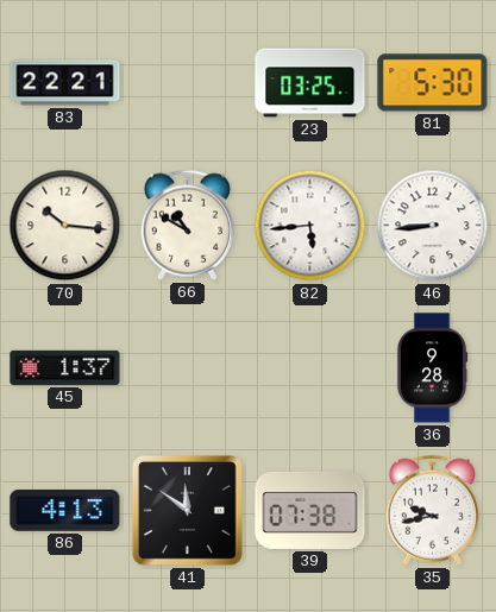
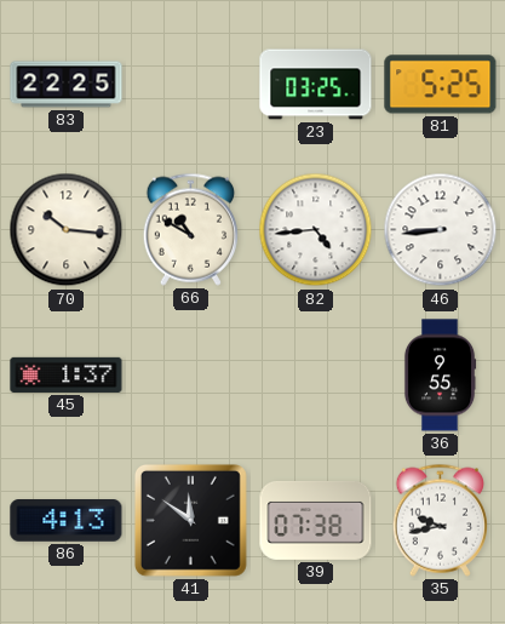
83: 22:21 -> 22:25
81: 5:30 -> 5:25
82: 5:44 -> 4:44
36: 9:28 -> 9:55
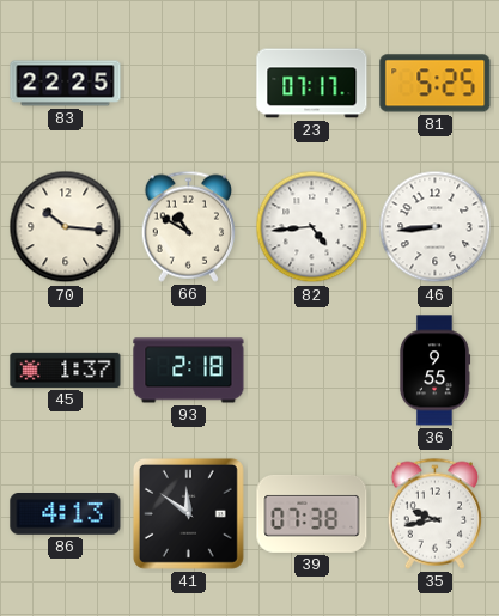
23: 03:25 -> 07:17
93: none -> 2:18
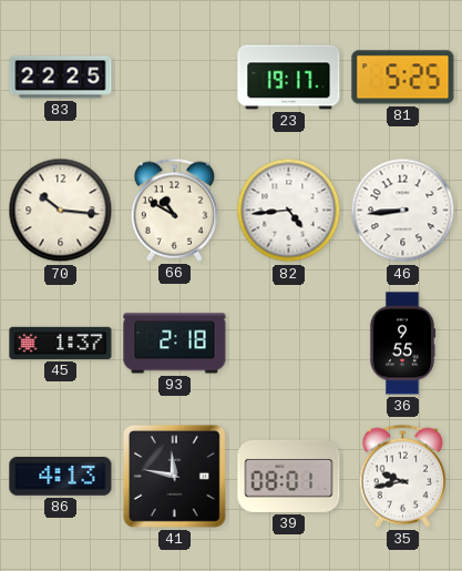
23: 07:17 -> 19:17
41: 11:51 -> 11:47
39: 07:38 -> 08:01
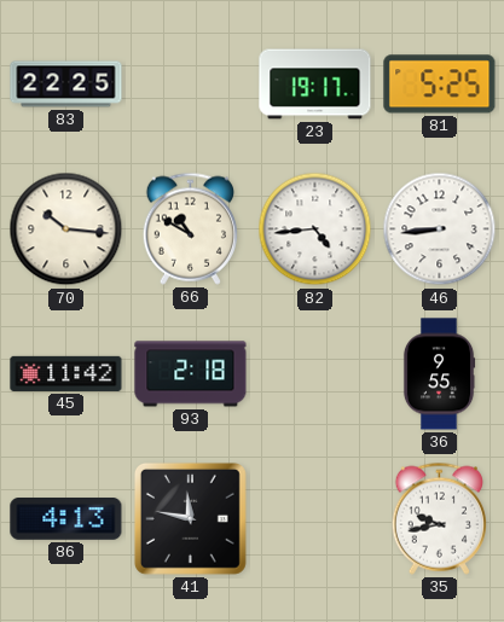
45: 1:37 -> 11:42
39: 08:01 -> none
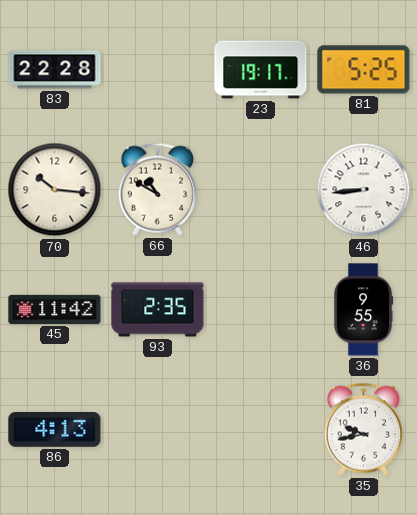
83: 22:25 -> 22:28
82: 4:44 -> none
93: 2:18 -> 2:35
41: 11:47 -> none
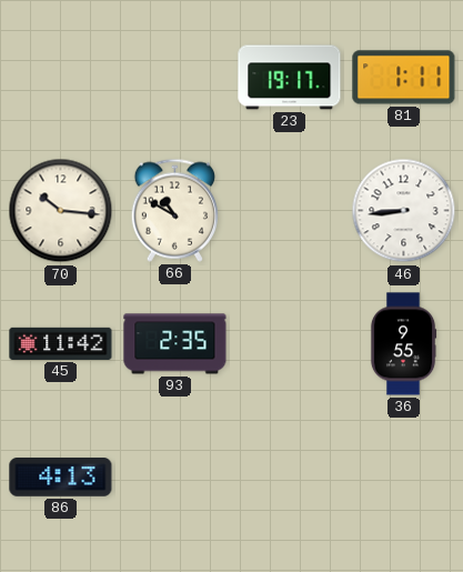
83: 22:28 -> none
81: 5:25 -> 1:11
35: 9:43 -> none
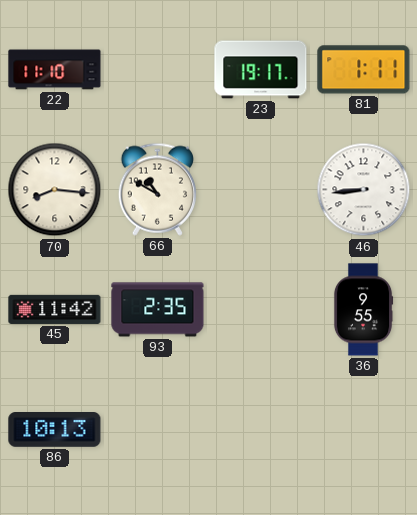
22: none -> 11:10
70: 10:16 -> 8:16
86: 4:13 -> 10:13
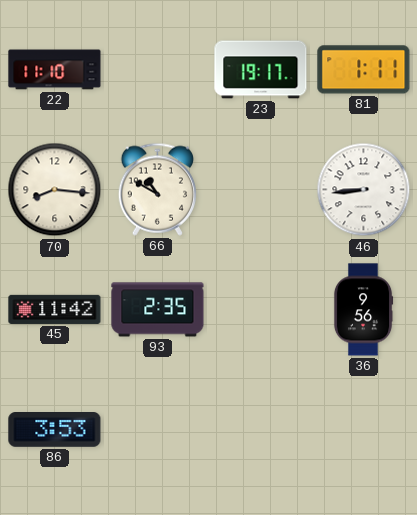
36: 9:55 -> 9:56
86: 10:13 -> 3:53
